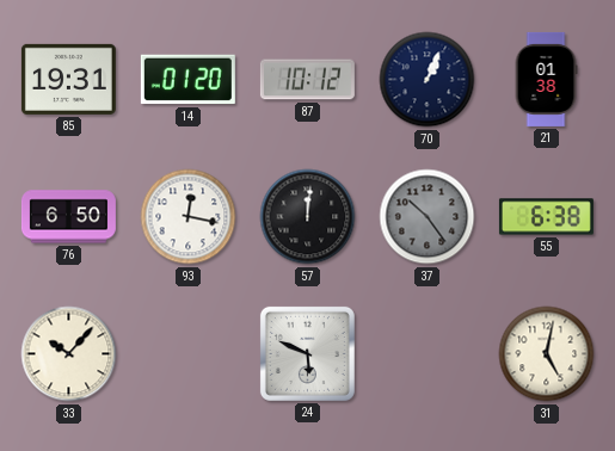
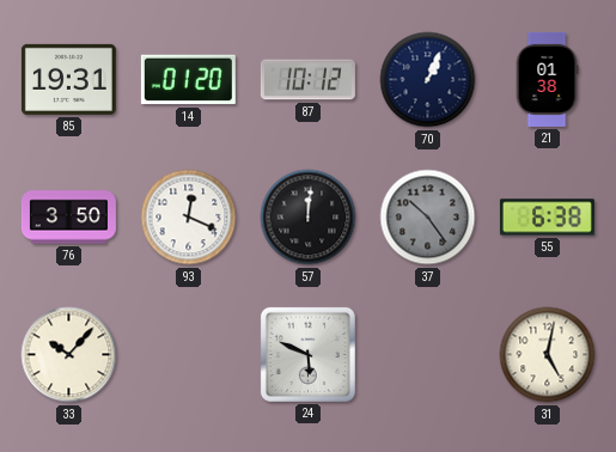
76: 6:50 -> 3:50
93: 12:17 -> 12:19
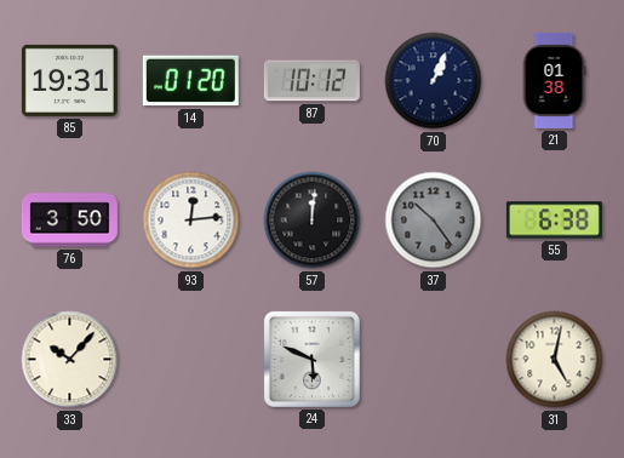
93: 12:19 -> 12:14
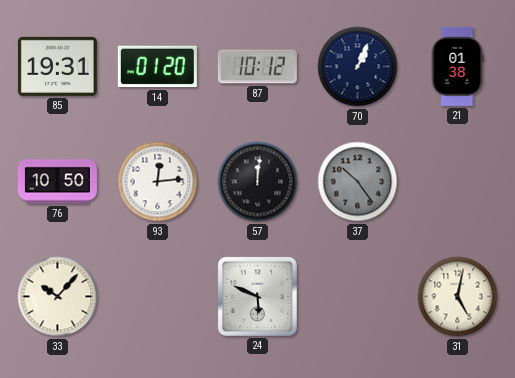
76: 3:50 -> 10:50
55: 6:38 -> none
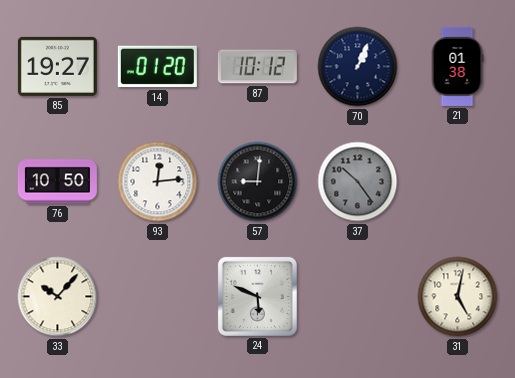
85: 19:31 -> 19:27
57: 12:01 -> 9:01
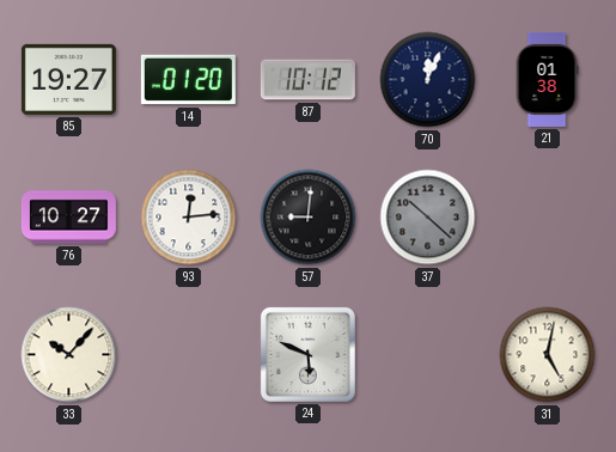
70: 1:04 -> 12:04
76: 10:50 -> 10:27
37: 10:24 -> 10:22
